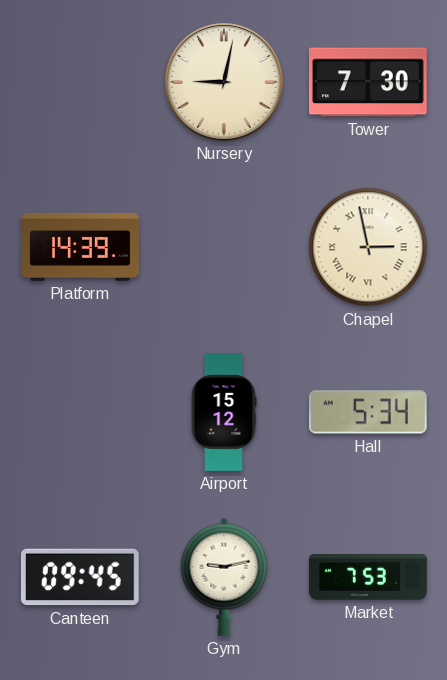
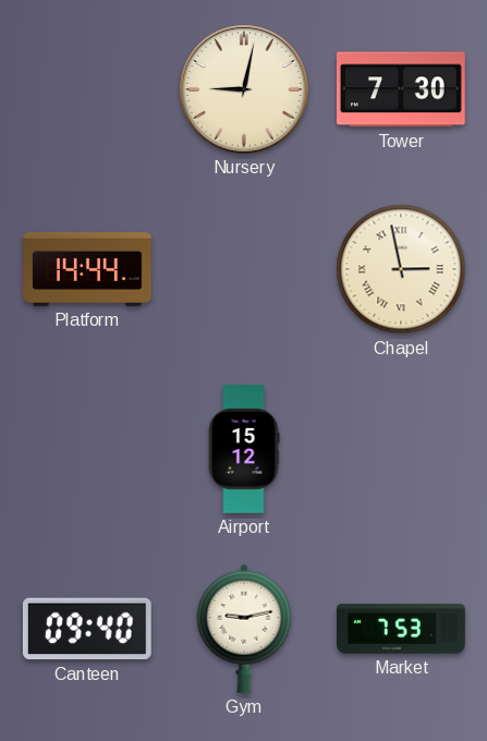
Platform: 14:39 -> 14:44
Hall: 5:34 -> none
Canteen: 09:45 -> 09:40
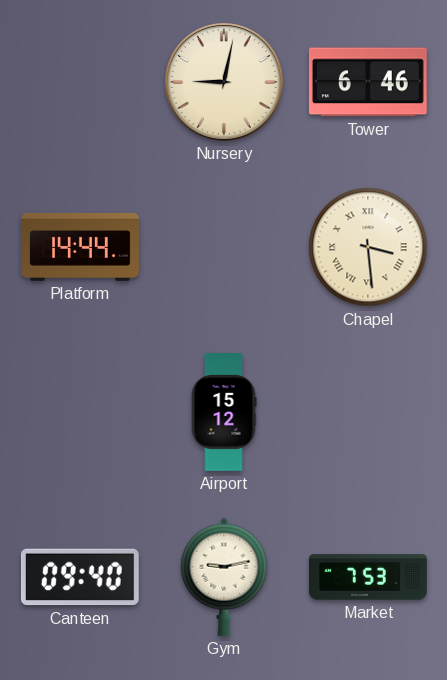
Tower: 7:30 -> 6:46
Chapel: 2:58 -> 3:29
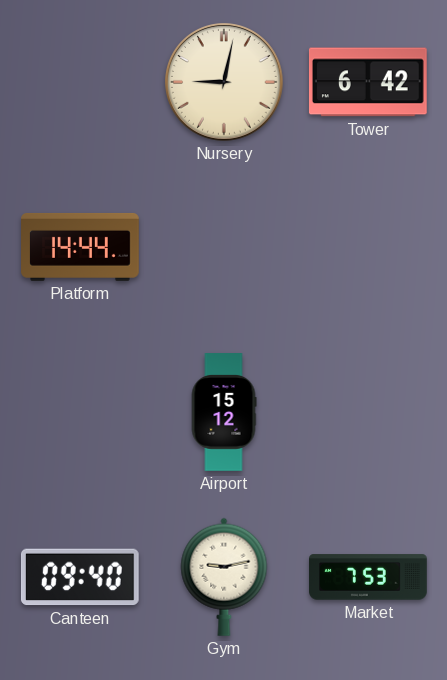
Tower: 6:46 -> 6:42
Chapel: 3:29 -> none
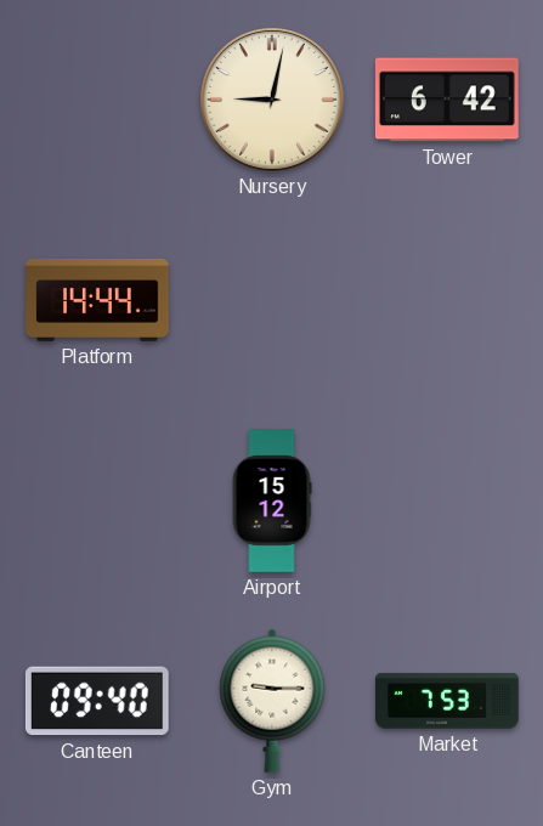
Gym: 9:13 -> 9:15
